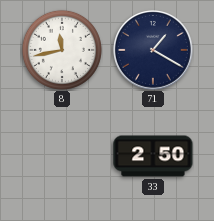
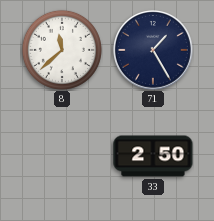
8: 11:43 -> 11:38
71: 1:20 -> 1:25
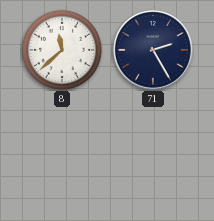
71: 1:25 -> 2:25
33: 2:50 -> none
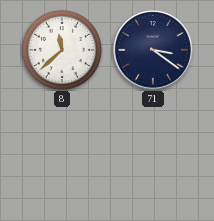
71: 2:25 -> 3:21
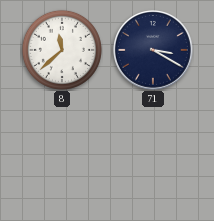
71: 3:21 -> 3:20
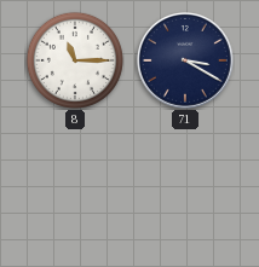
8: 11:38 -> 11:15
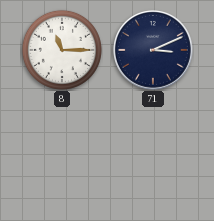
71: 3:20 -> 3:11
